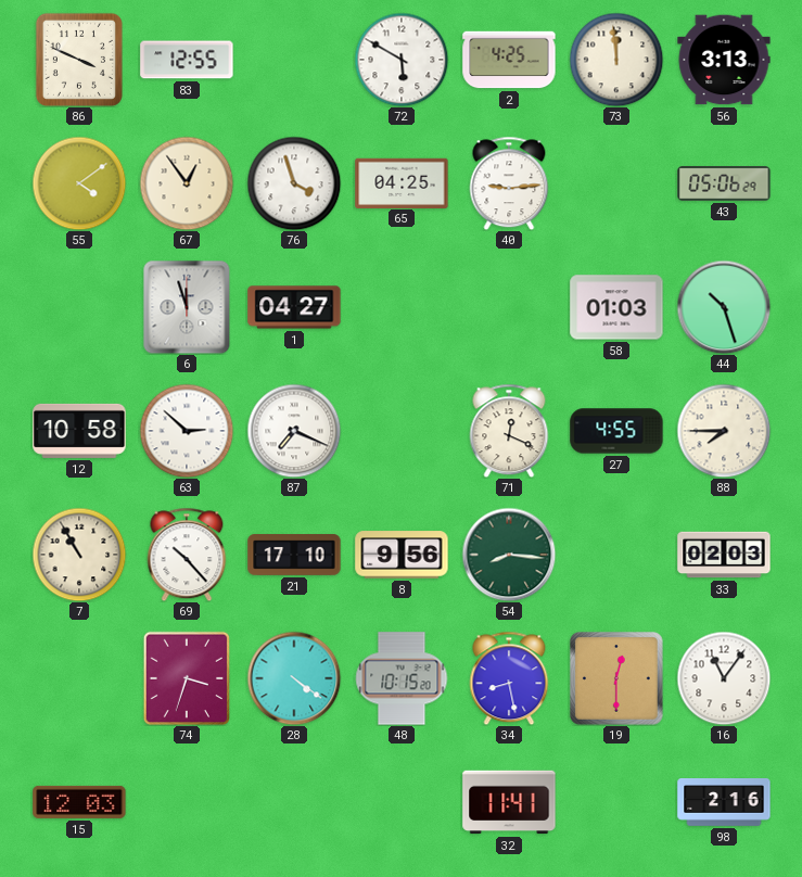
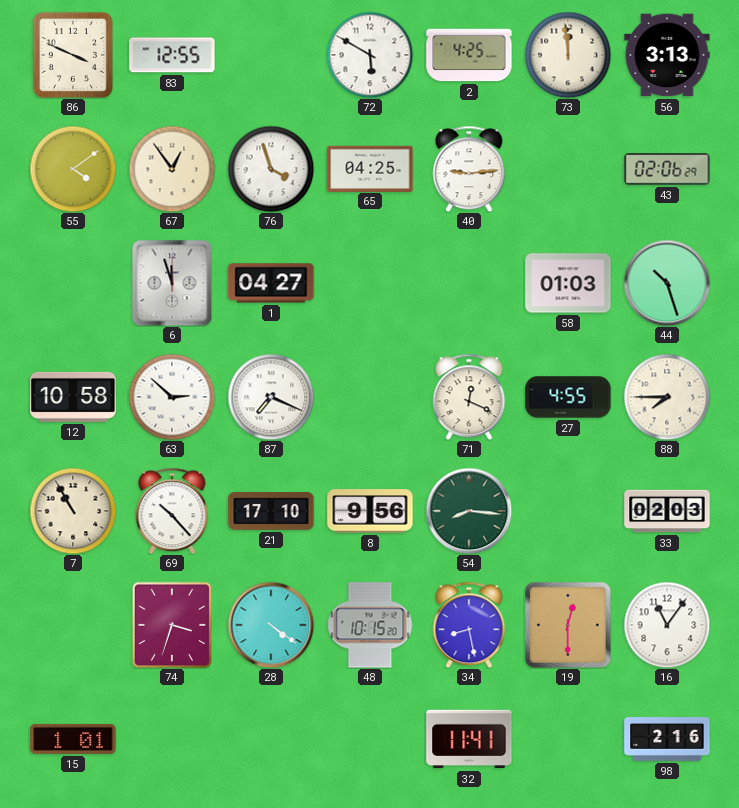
43: 05:06 -> 02:06
15: 12:03 -> 1:01
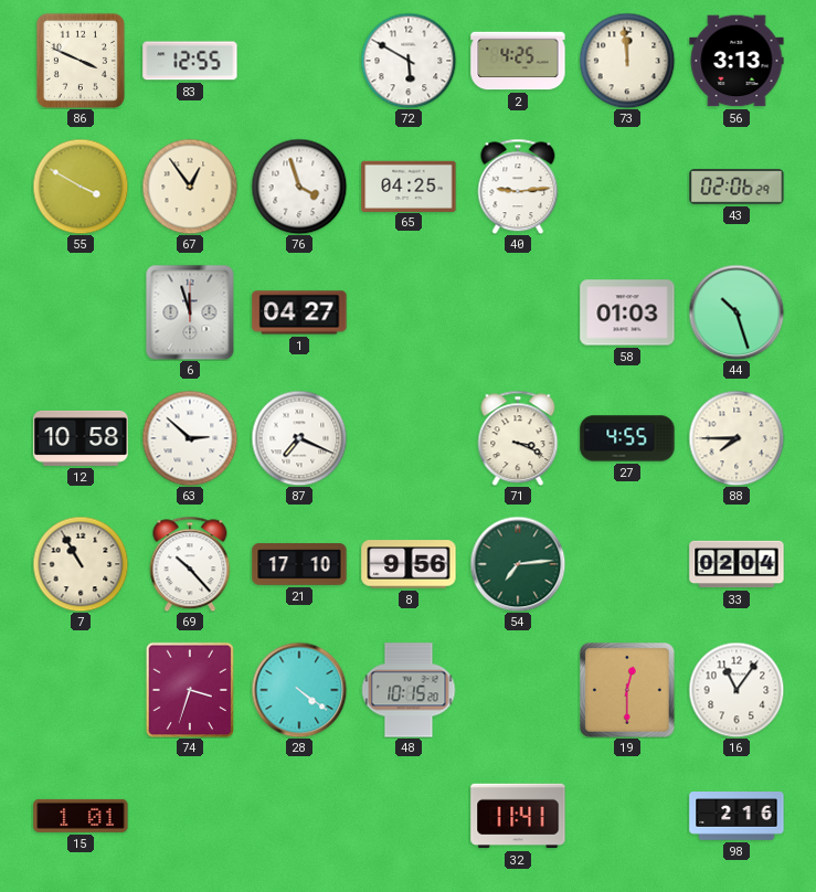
55: 4:09 -> 3:50
71: 12:19 -> 3:19
54: 8:16 -> 7:14
33: 02:03 -> 02:04
34: 8:28 -> none
